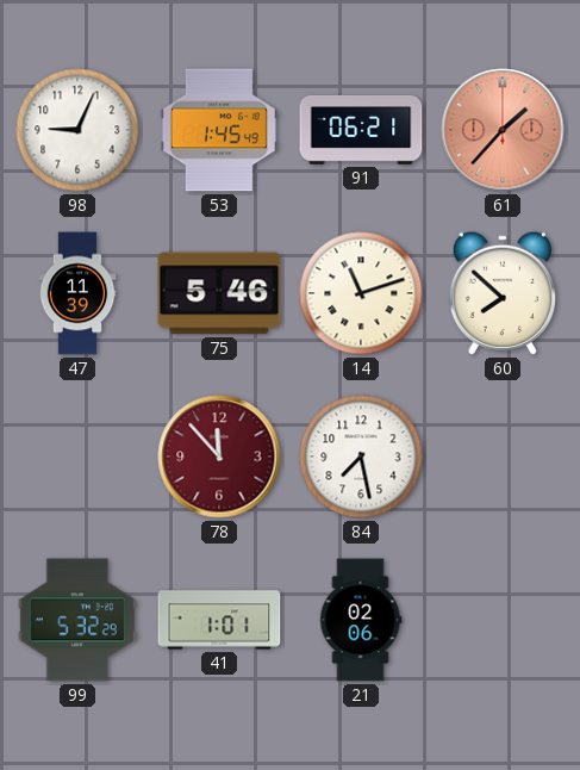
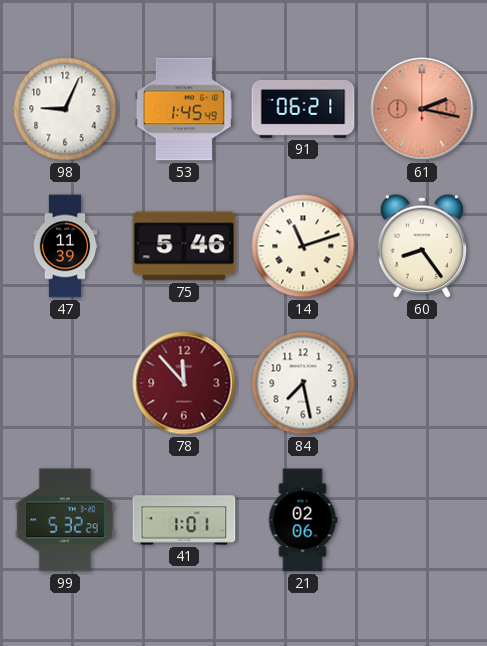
61: 1:37 -> 2:17
60: 7:52 -> 8:24
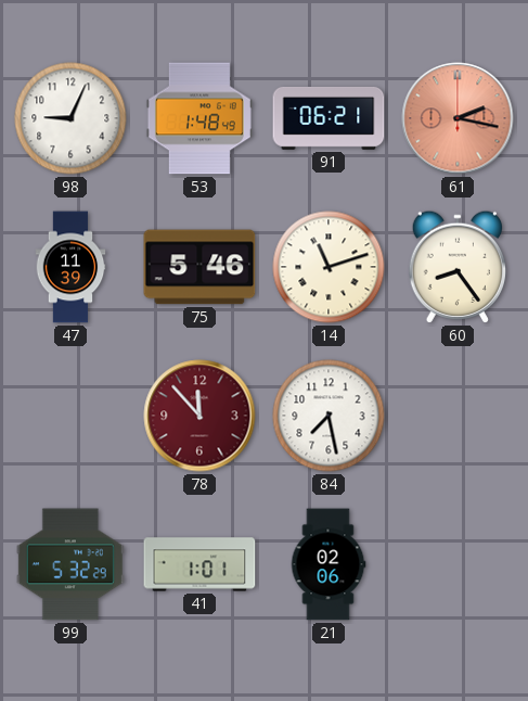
53: 1:45 -> 1:48
